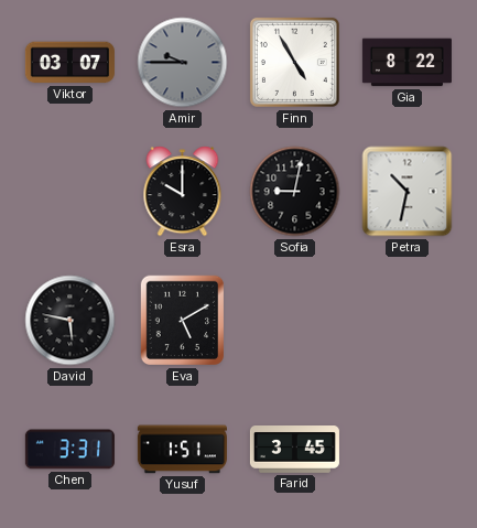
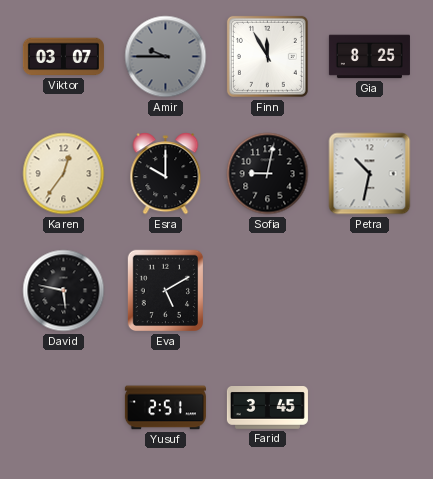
Finn: 4:55 -> 11:55
Gia: 8:22 -> 8:25
Karen: none -> 12:36
Chen: 3:31 -> none
Yusuf: 1:51 -> 2:51
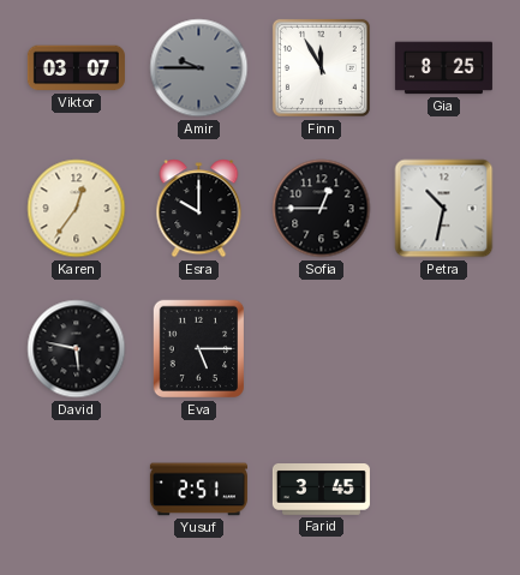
Sofia: 9:02 -> 12:45
Eva: 5:10 -> 5:15
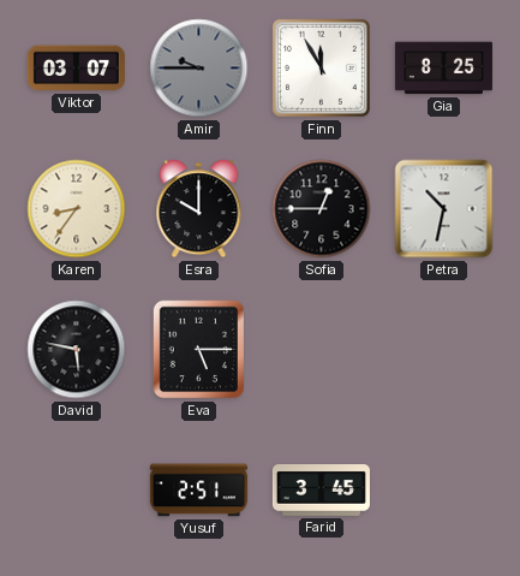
Karen: 12:36 -> 8:36
